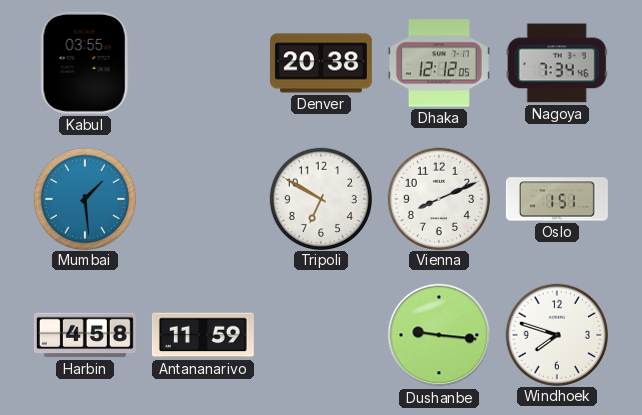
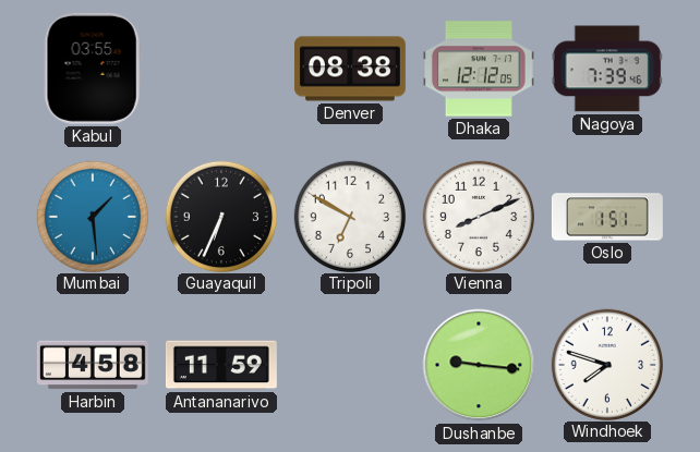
Denver: 20:38 -> 08:38
Nagoya: 7:34 -> 7:39
Guayaquil: none -> 6:34
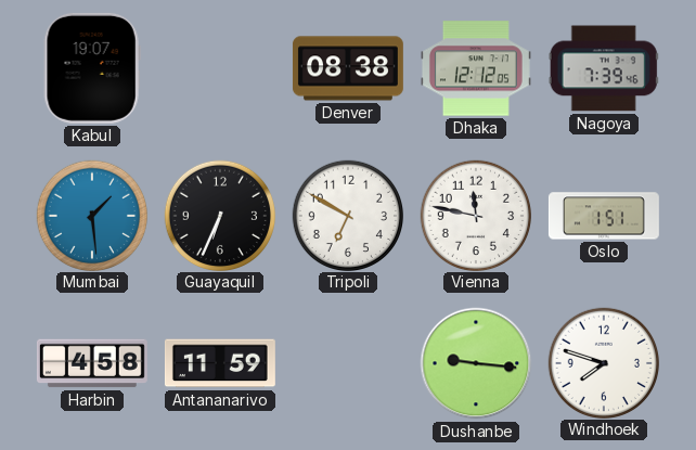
Kabul: 03:55 -> 19:07
Vienna: 8:11 -> 11:47
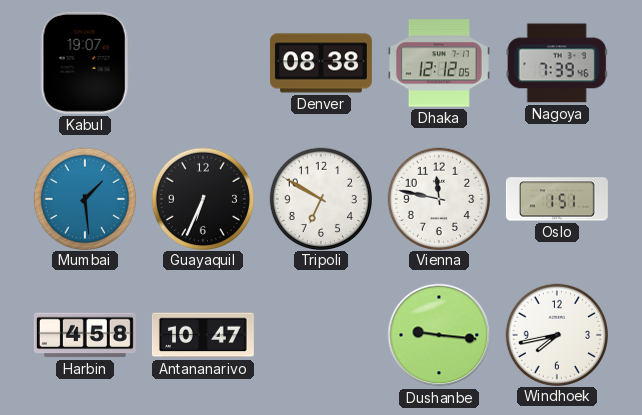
Antananarivo: 11:59 -> 10:47
Windhoek: 7:48 -> 7:43
